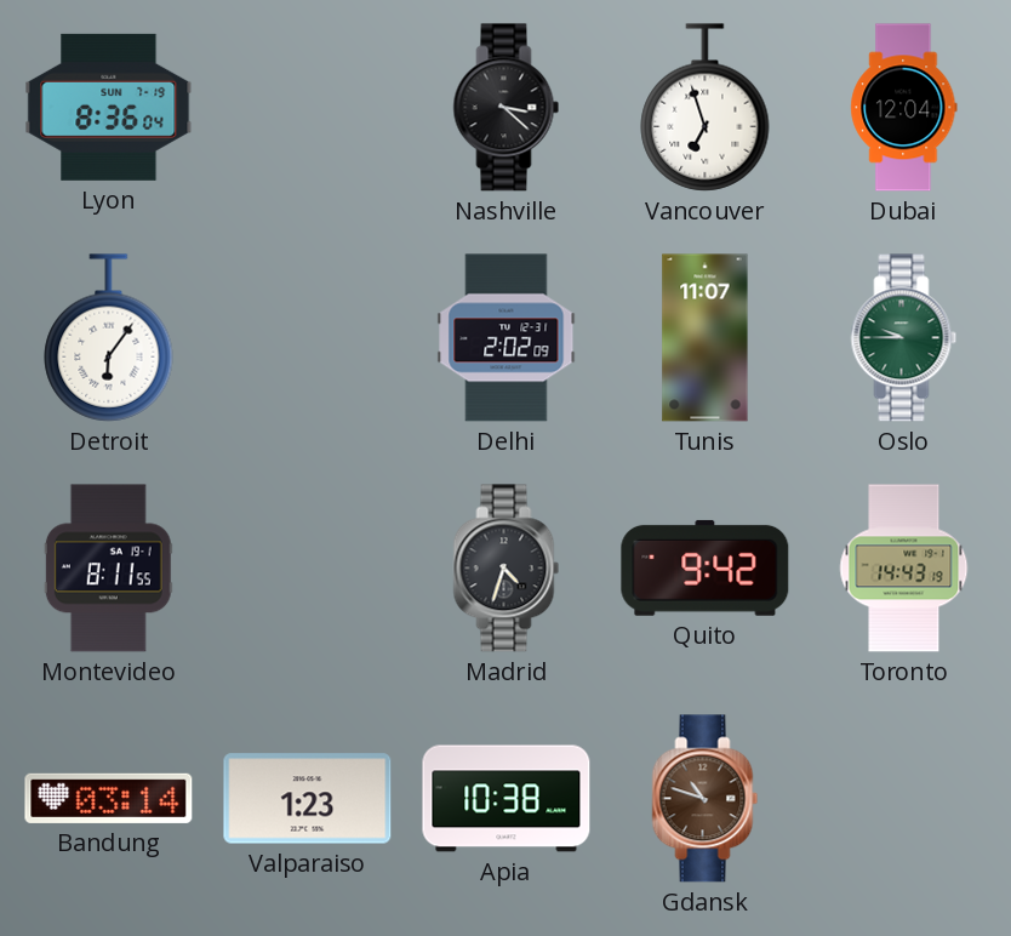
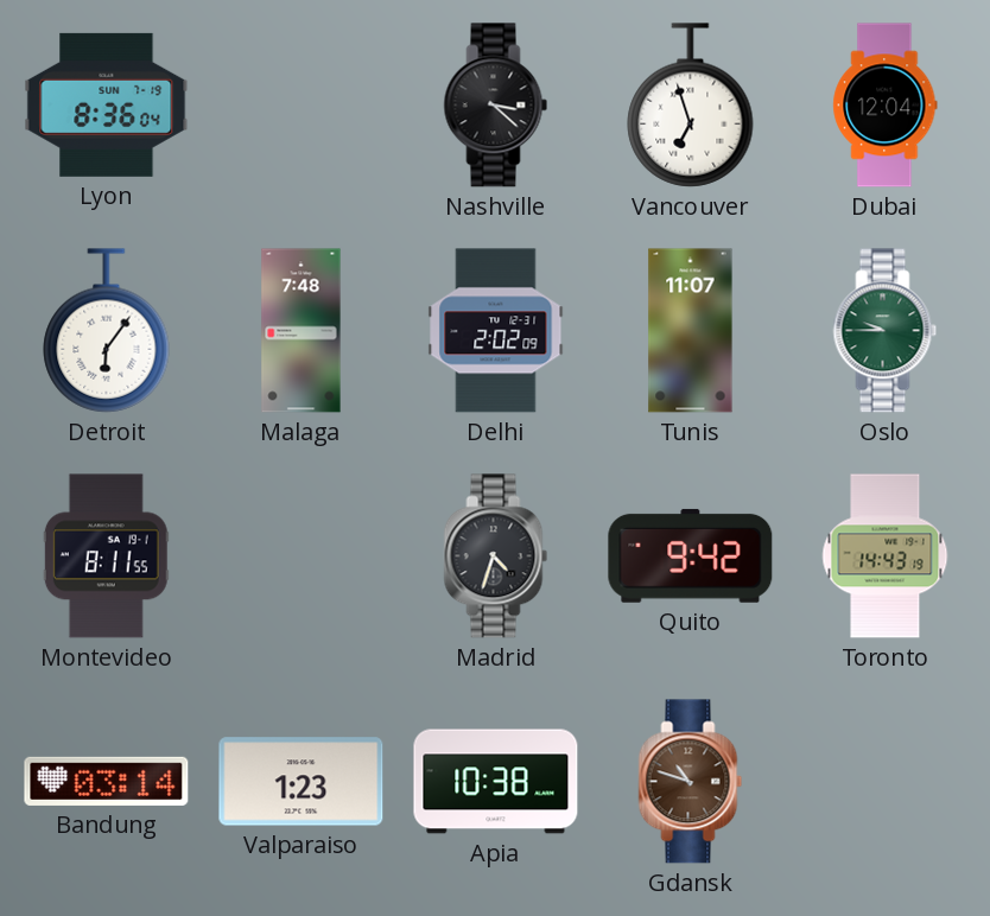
Malaga: none -> 7:48
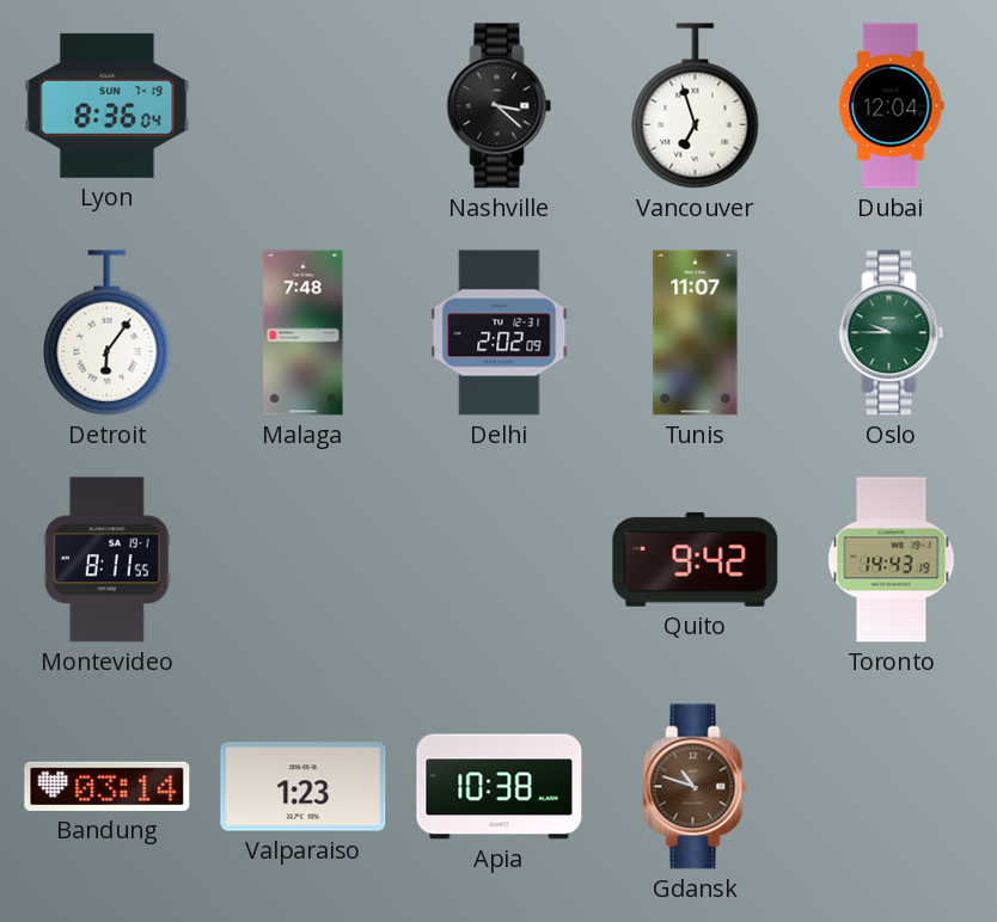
Madrid: 4:33 -> none
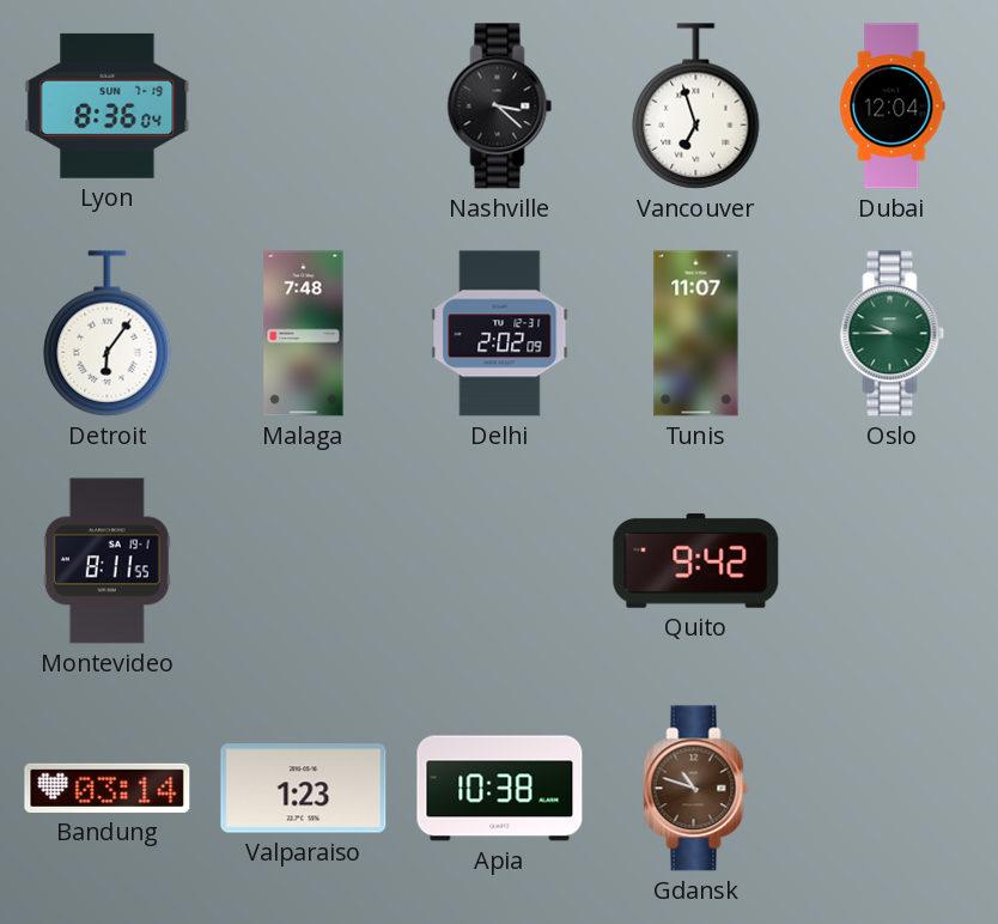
Toronto: 14:43 -> none
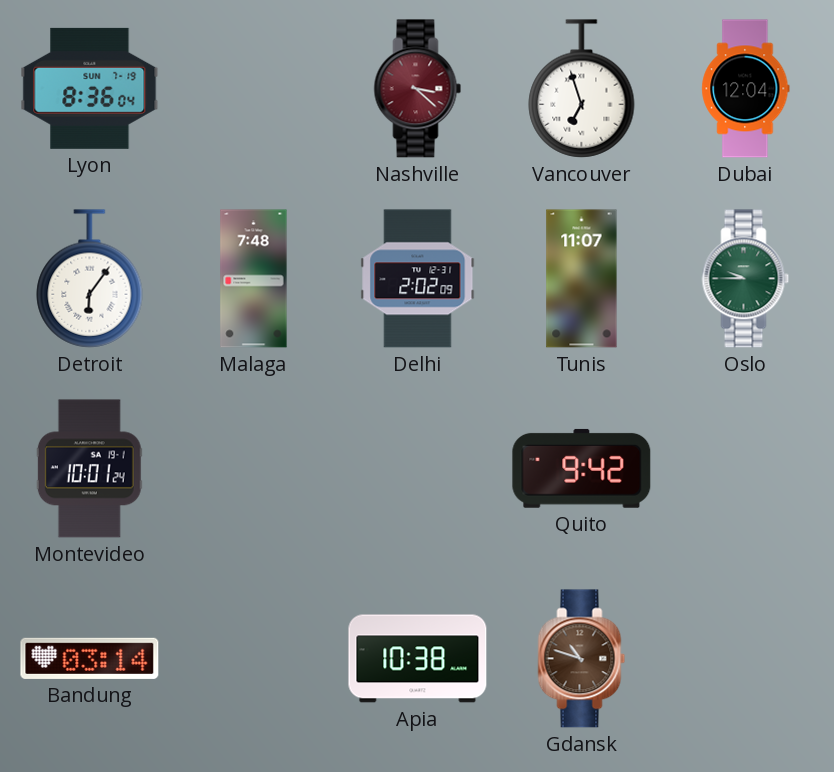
Nashville dial: black -> burgundy
Montevideo: 8:11 -> 10:01
Valparaiso: 1:23 -> none
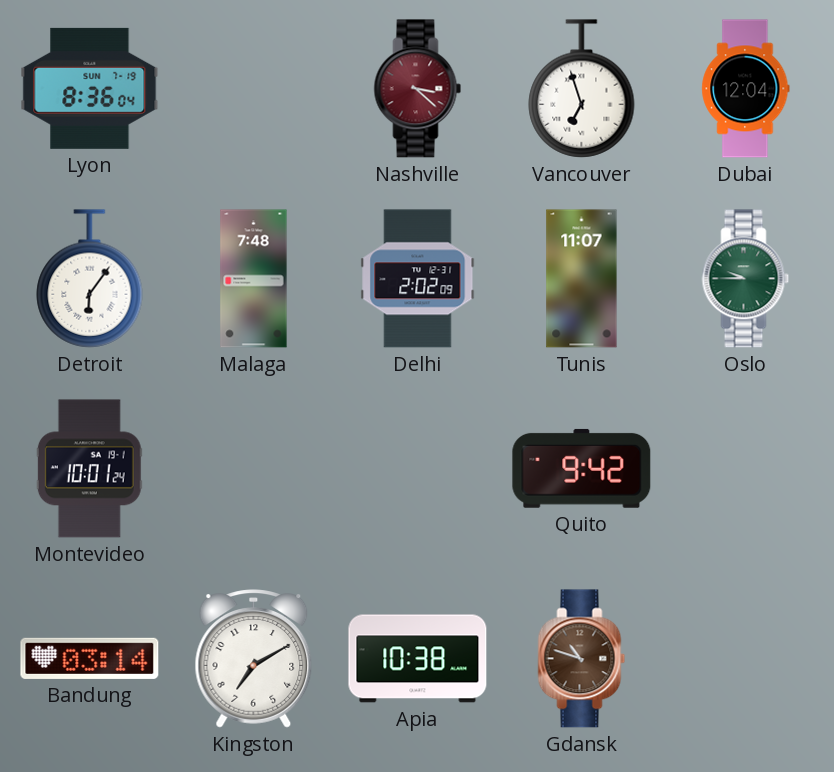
Kingston: none -> 7:10
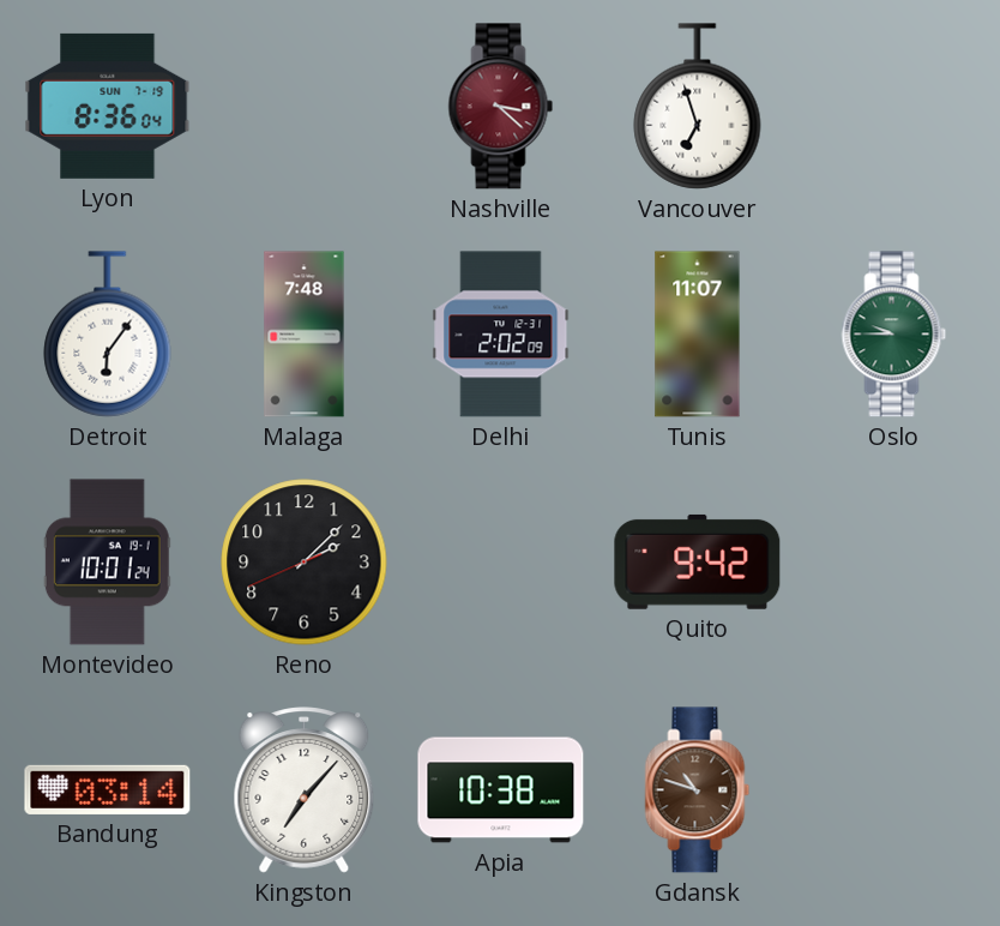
Dubai: 12:04 -> none
Reno: none -> 2:07
Kingston: 7:10 -> 7:07
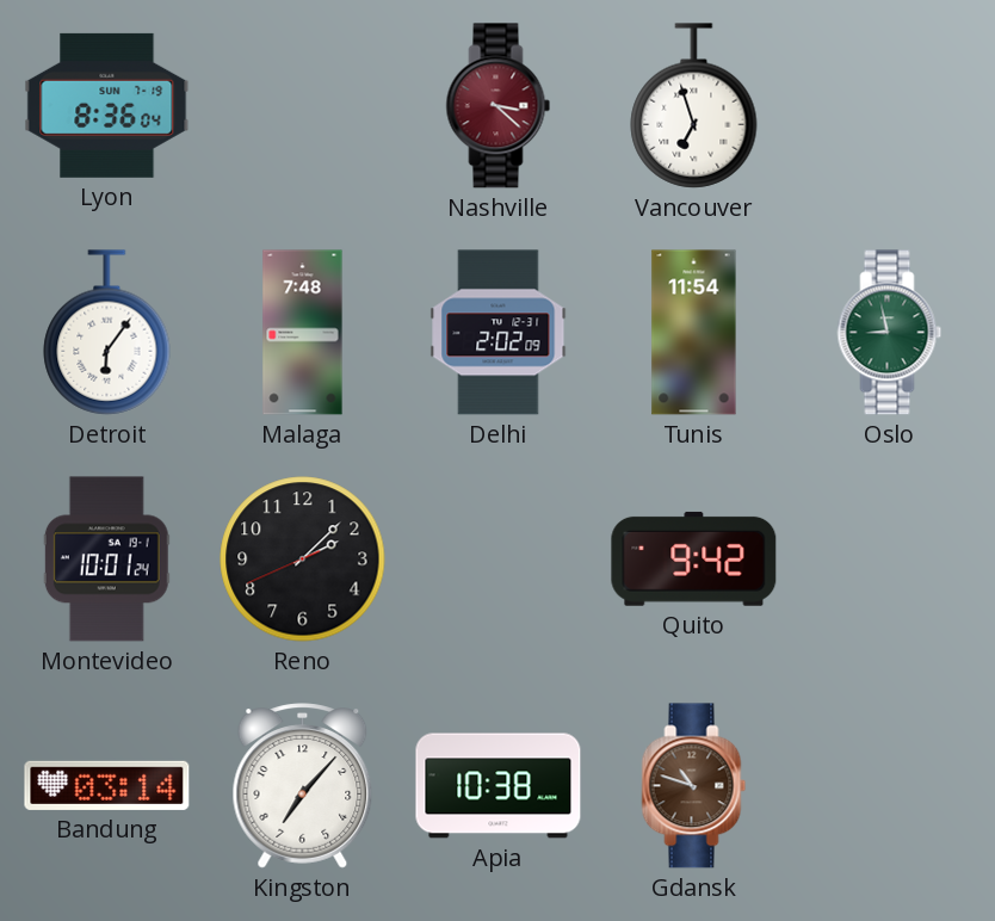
Tunis: 11:07 -> 11:54
Oslo: 9:45 -> 8:58
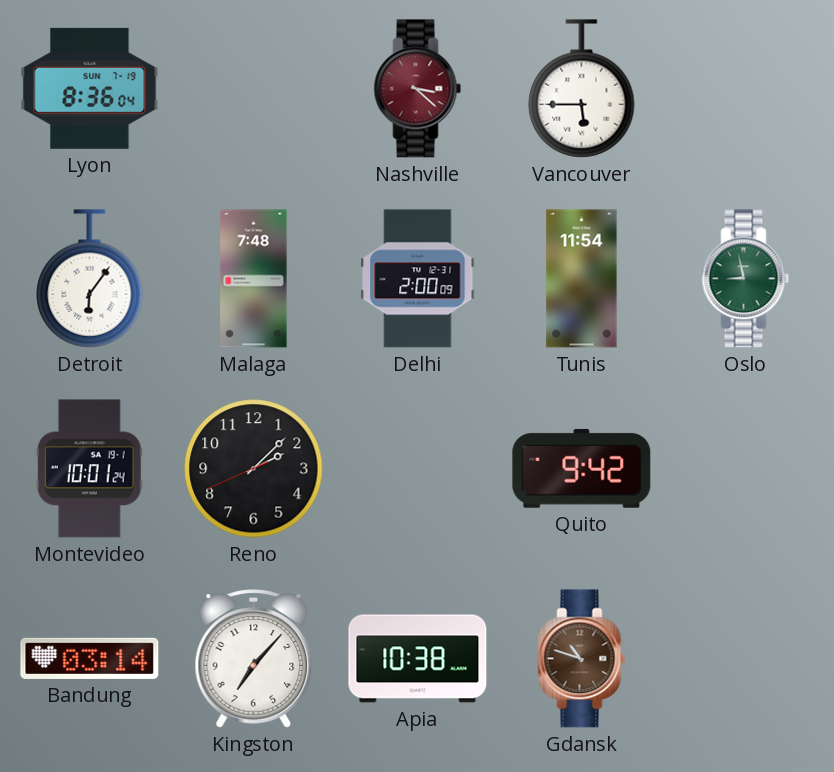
Vancouver: 6:57 -> 5:45
Delhi: 2:02 -> 2:00
